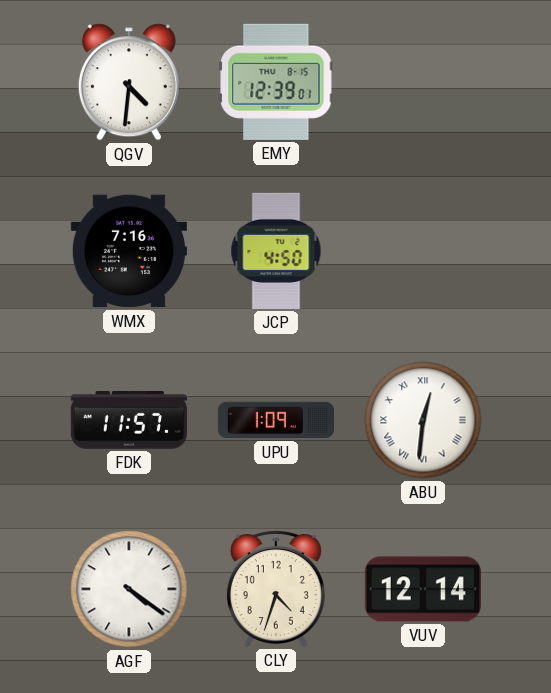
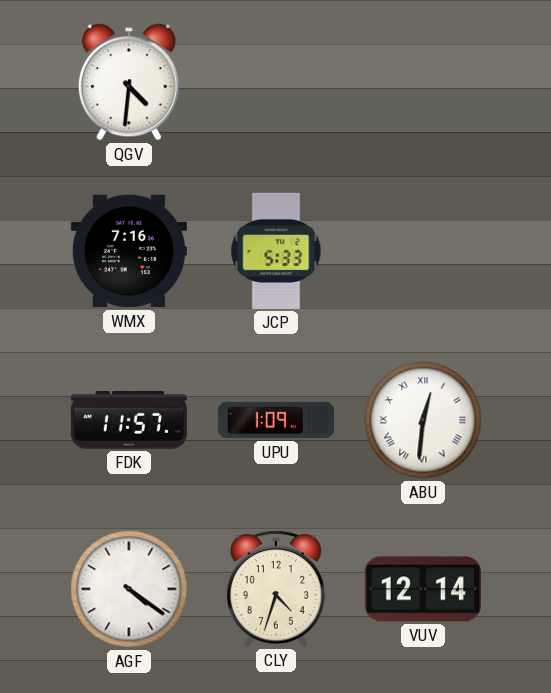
EMY: 12:39 -> none
JCP: 4:50 -> 5:33
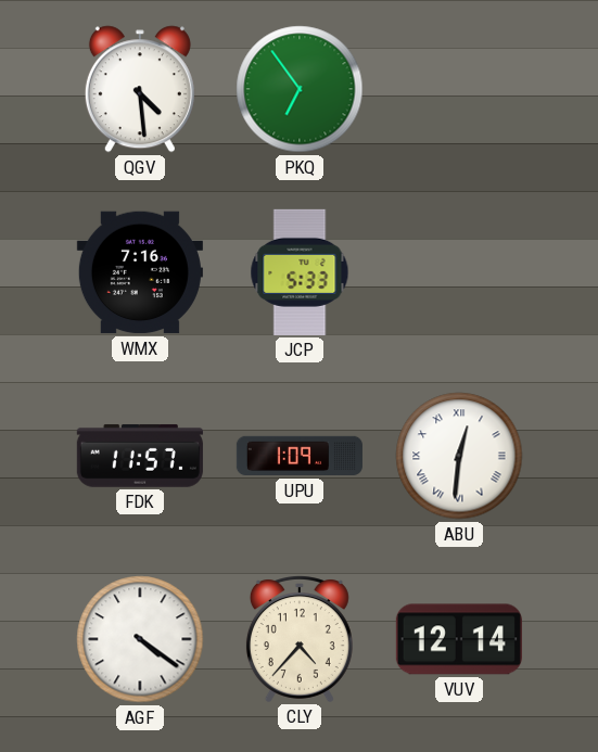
QGV: 4:31 -> 4:29
PKQ: none -> 6:54
CLY: 4:33 -> 4:37
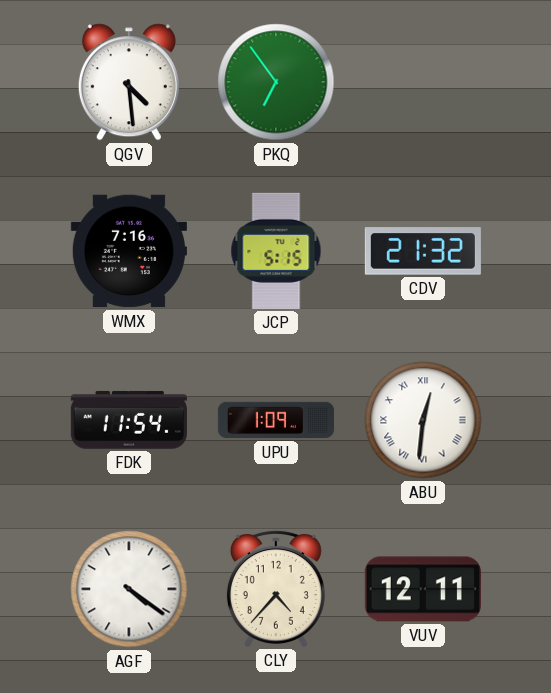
JCP: 5:33 -> 5:15
CDV: none -> 21:32
FDK: 11:57 -> 11:54
VUV: 12:14 -> 12:11
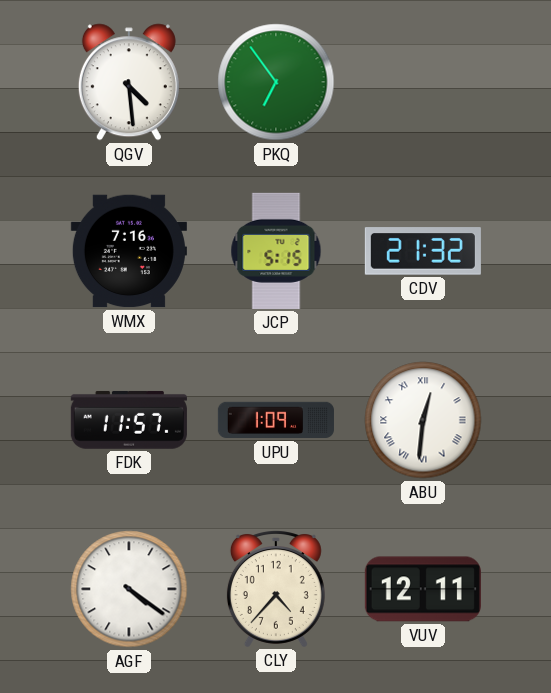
FDK: 11:54 -> 11:57
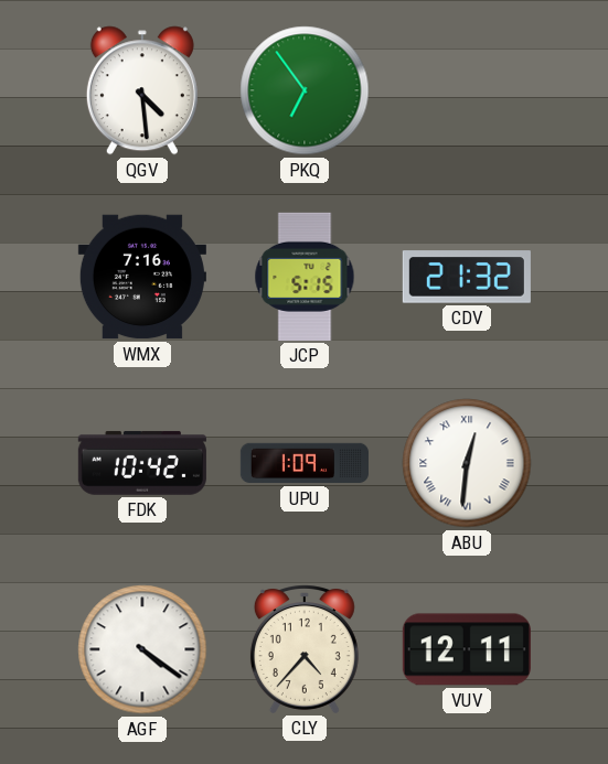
FDK: 11:57 -> 10:42
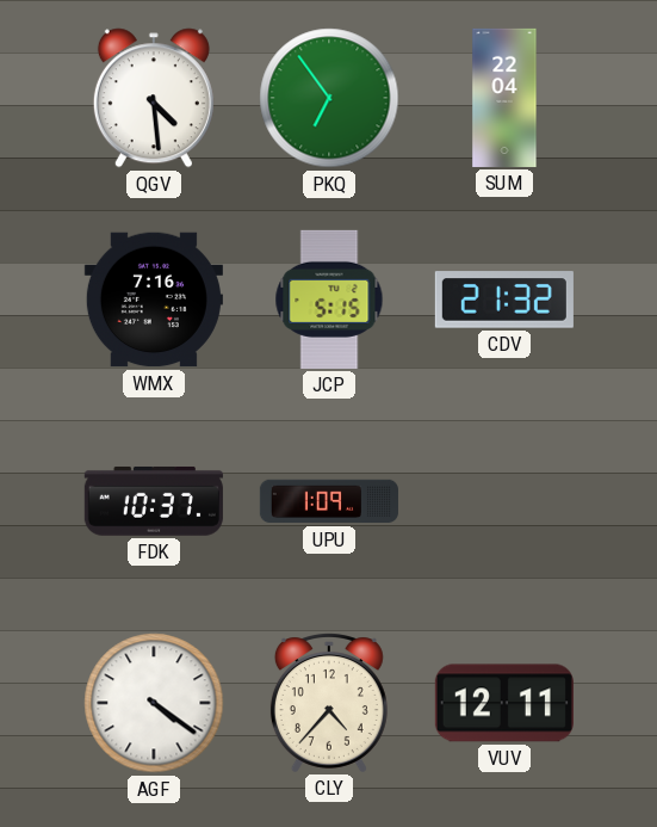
SUM: none -> 22:04
FDK: 10:42 -> 10:37
ABU: 12:31 -> none
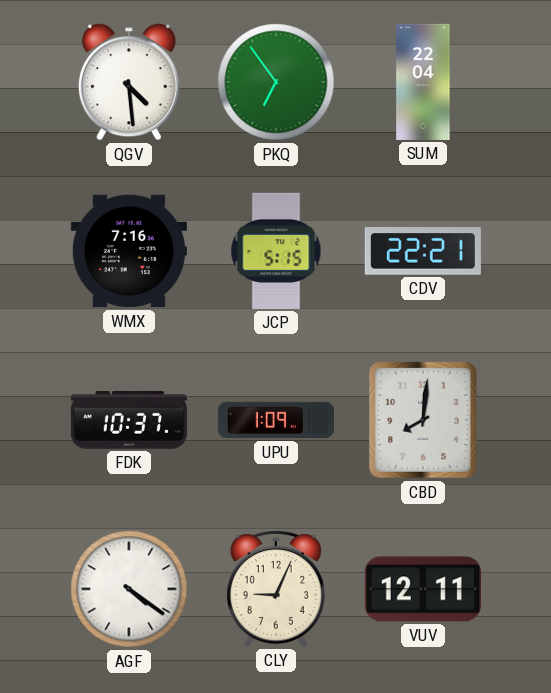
CDV: 21:32 -> 22:21
CBD: none -> 8:01
CLY: 4:37 -> 9:04
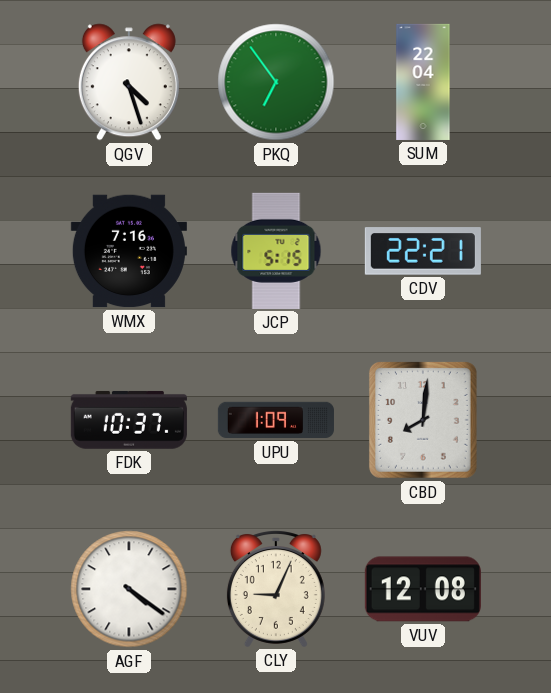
QGV: 4:29 -> 4:27
VUV: 12:11 -> 12:08
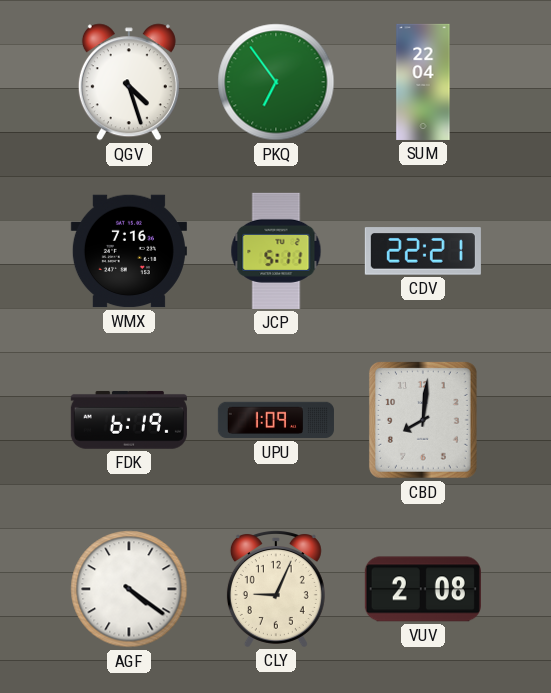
JCP: 5:15 -> 5:11
FDK: 10:37 -> 6:19
VUV: 12:08 -> 2:08
